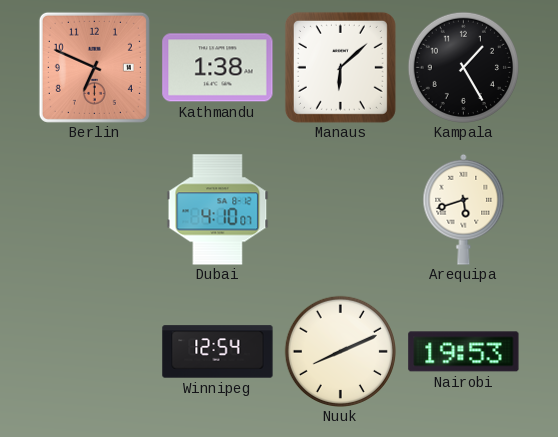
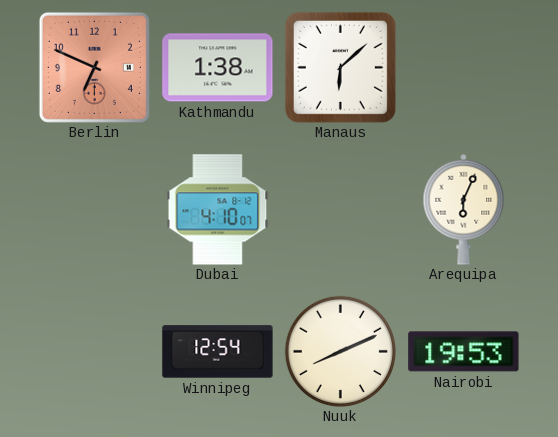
Kampala: 1:25 -> none
Arequipa: 5:42 -> 6:04
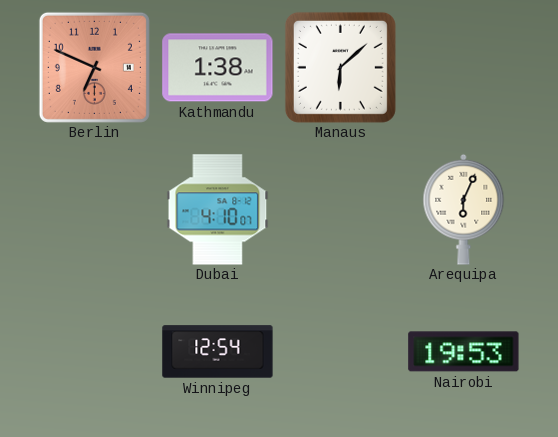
Nuuk: 8:11 -> none
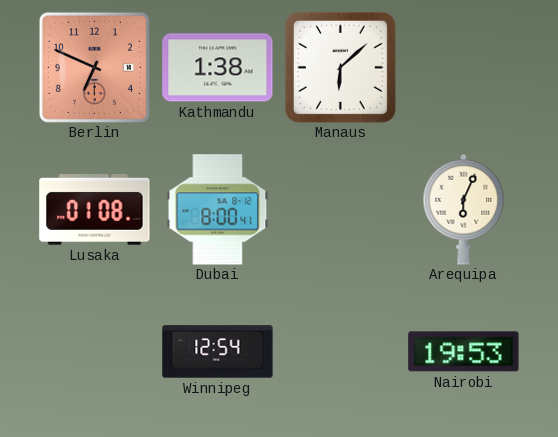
Lusaka: none -> 01:08
Dubai: 4:10 -> 8:00
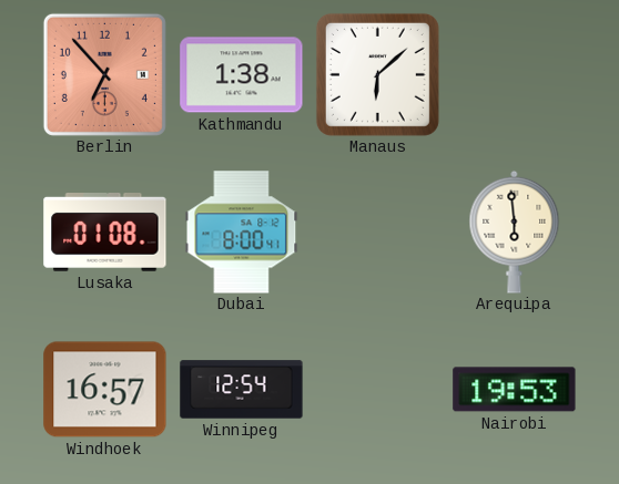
Berlin: 6:49 -> 6:53
Arequipa: 6:04 -> 5:59
Windhoek: none -> 16:57
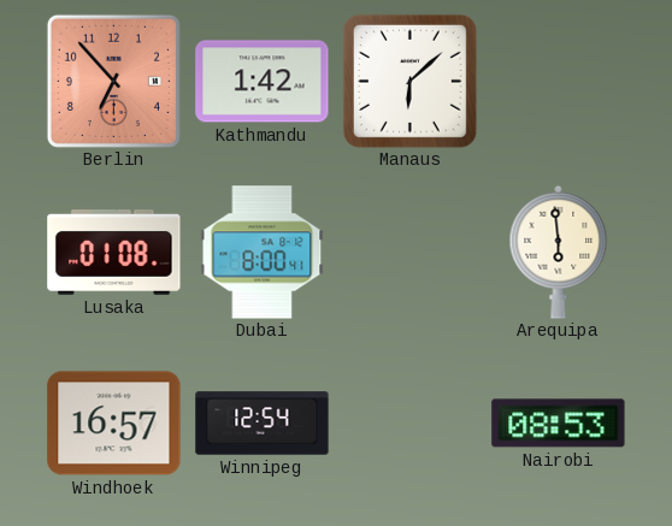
Kathmandu: 1:38 -> 1:42
Nairobi: 19:53 -> 08:53
